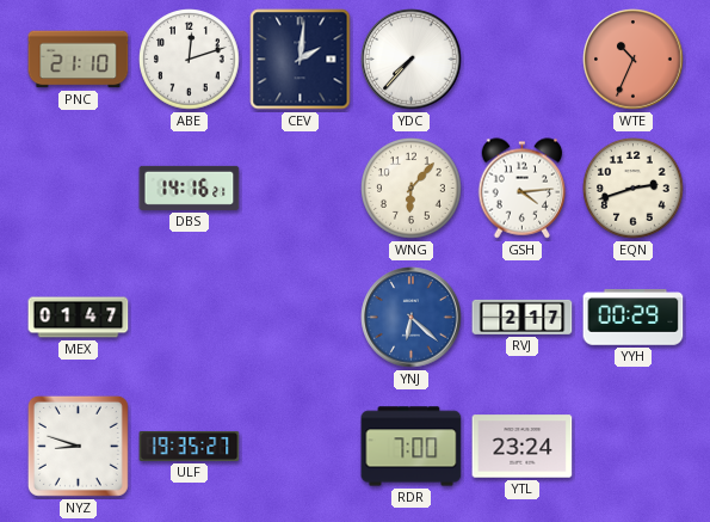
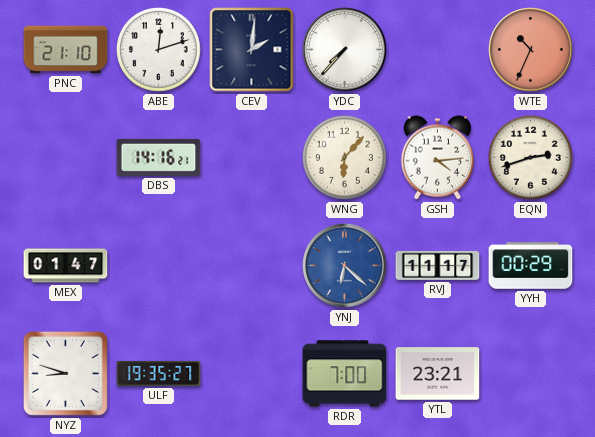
RVJ: 2:17 -> 11:17
YTL: 23:24 -> 23:21
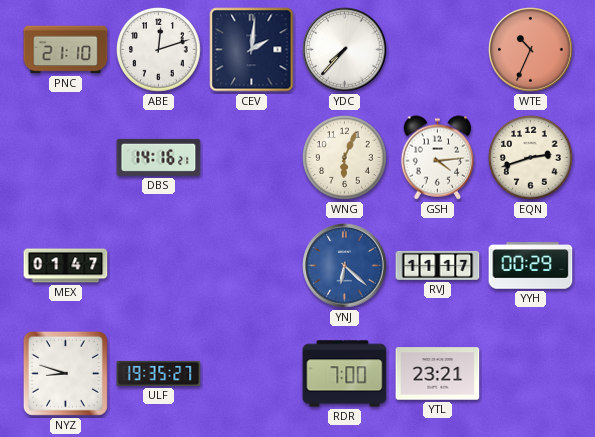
WNG: 6:07 -> 6:04
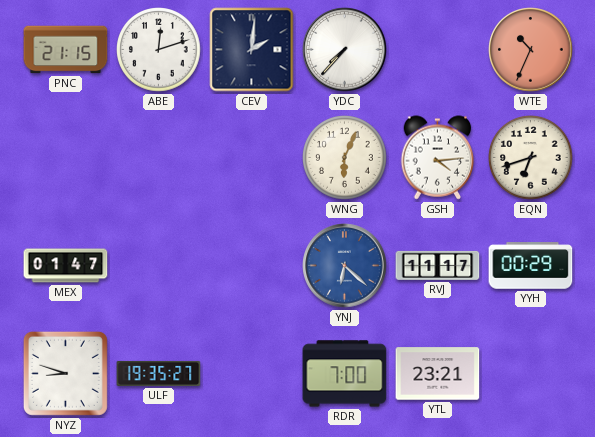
PNC: 21:10 -> 21:15
DBS: 14:16 -> none
EQN: 2:42 -> 6:42
